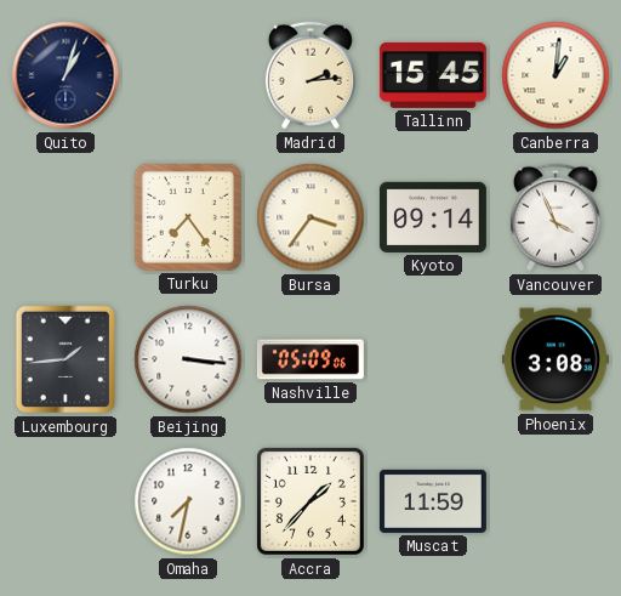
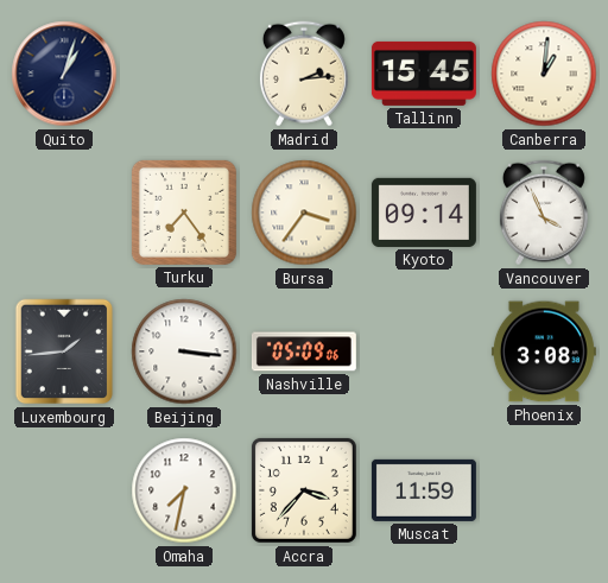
Accra: 1:37 -> 3:37
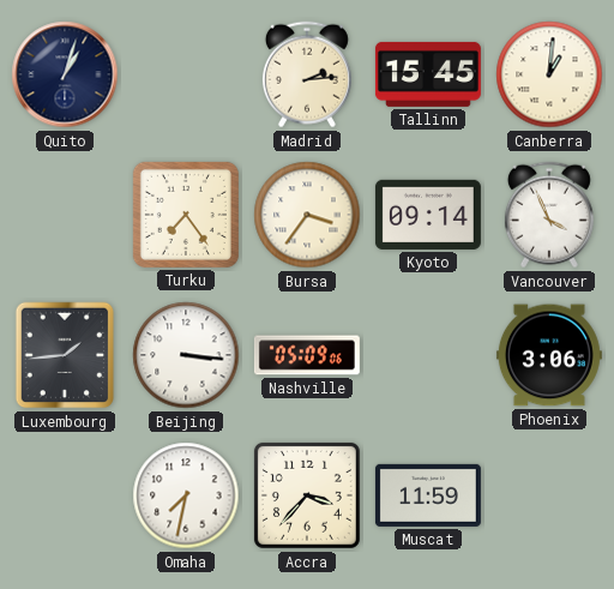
Phoenix: 3:08 -> 3:06
